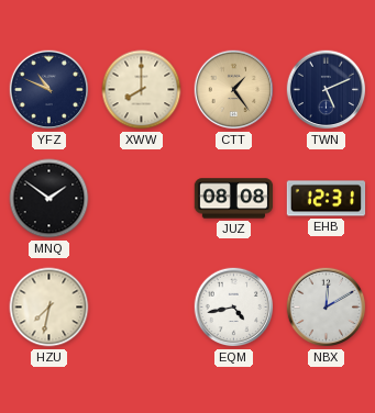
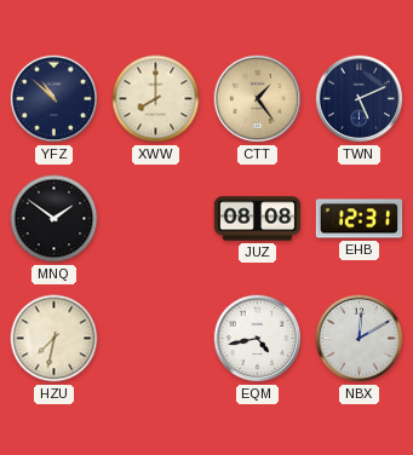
YFZ: 10:49 -> 10:52
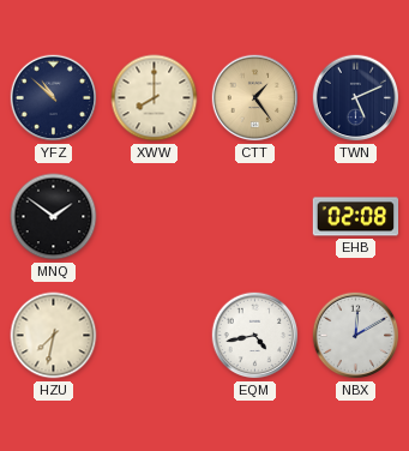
JUZ: 08:08 -> none
EHB: 12:31 -> 02:08
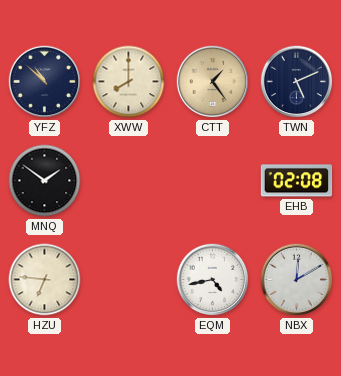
HZU: 7:32 -> 6:46
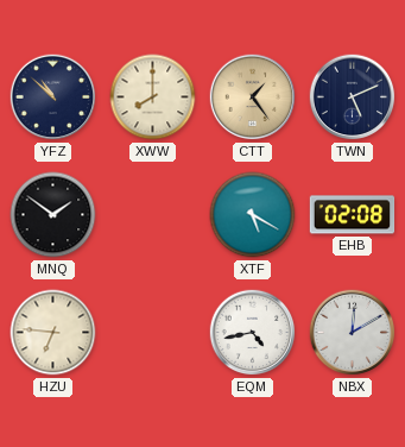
XTF: none -> 5:20
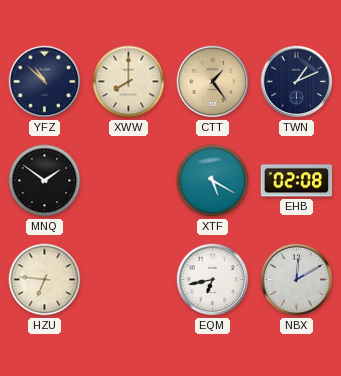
TWN: 5:11 -> 1:11
EQM: 4:43 -> 6:43
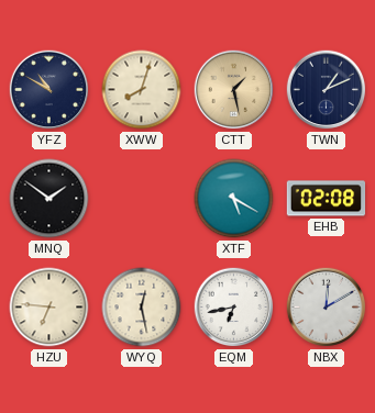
YFZ: 10:52 -> 10:50
XWW: 8:00 -> 8:03
CTT: 1:24 -> 1:28
WYQ: none -> 12:28
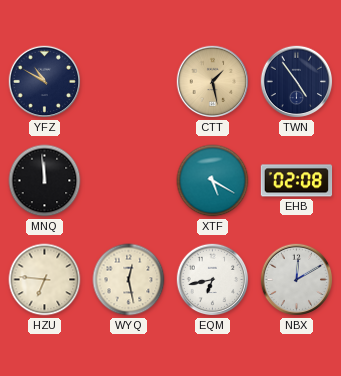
XWW: 8:03 -> none
TWN: 1:11 -> 4:54
MNQ: 1:51 -> 11:59
